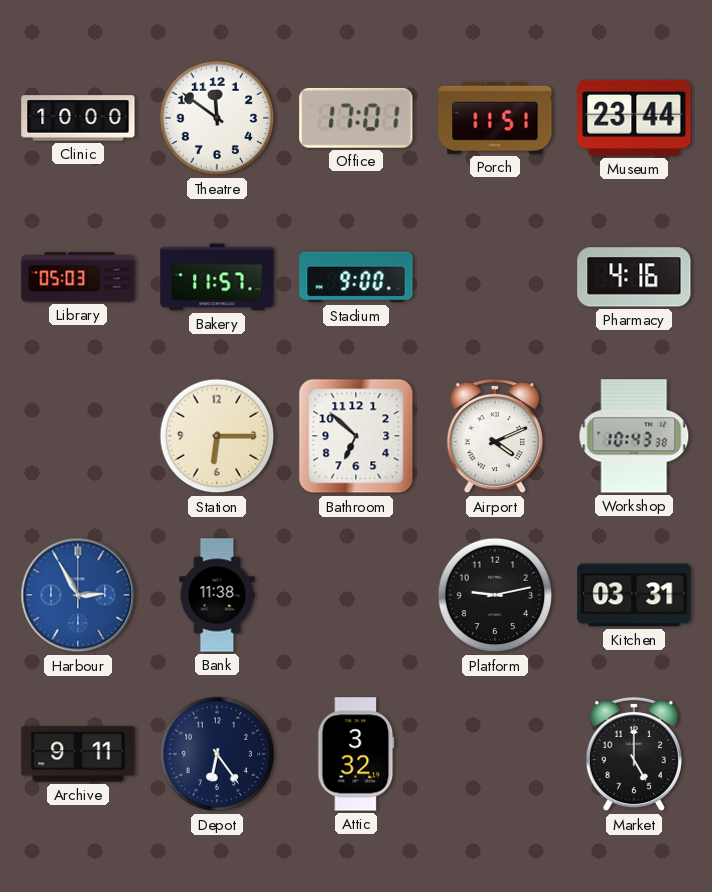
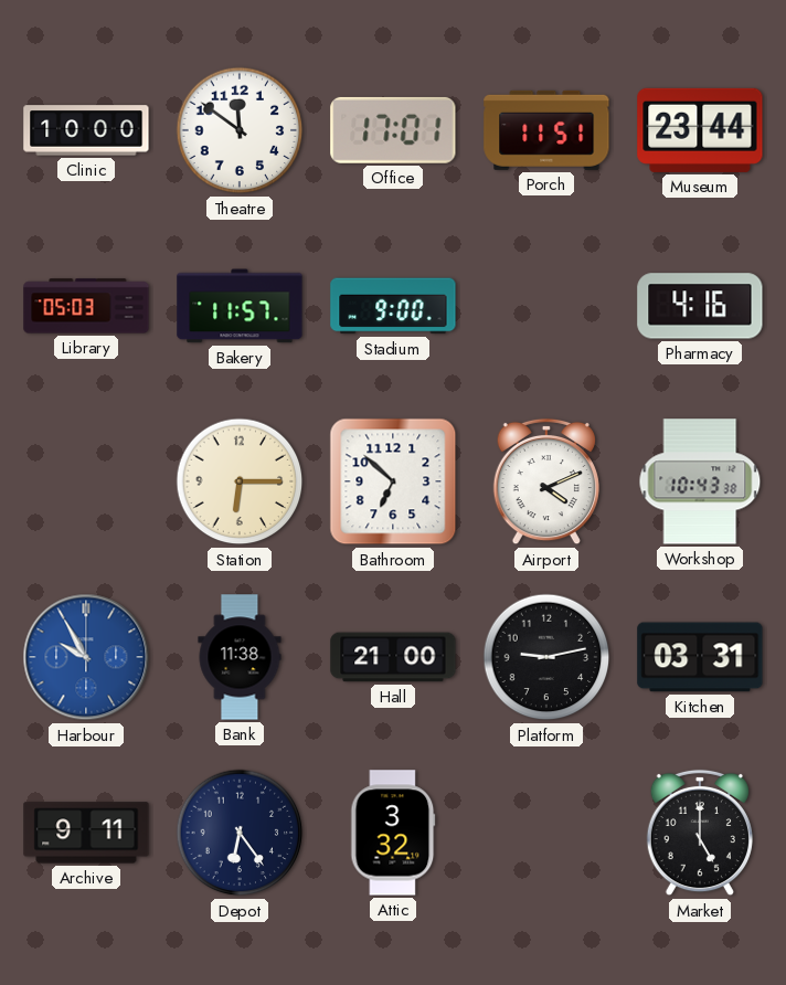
Harbour: 2:55 -> 9:55
Hall: none -> 21:00
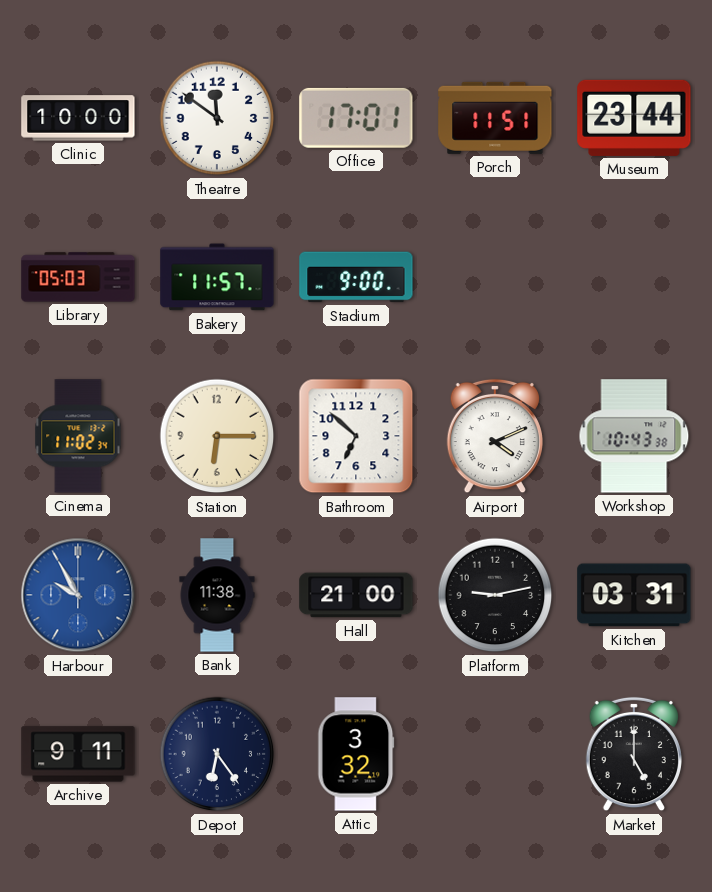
Pharmacy: 4:16 -> none
Cinema: none -> 11:02
